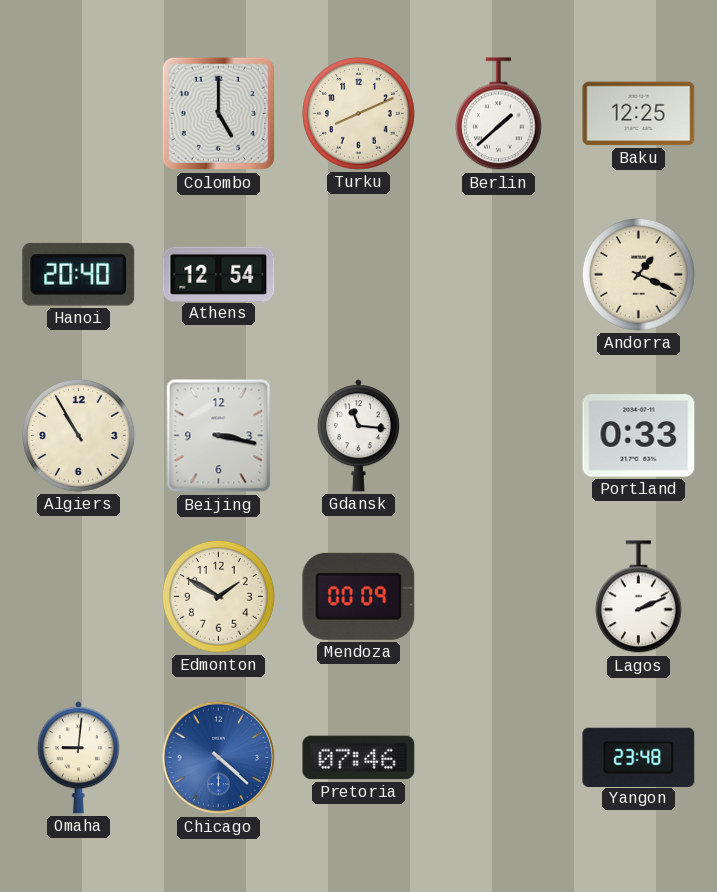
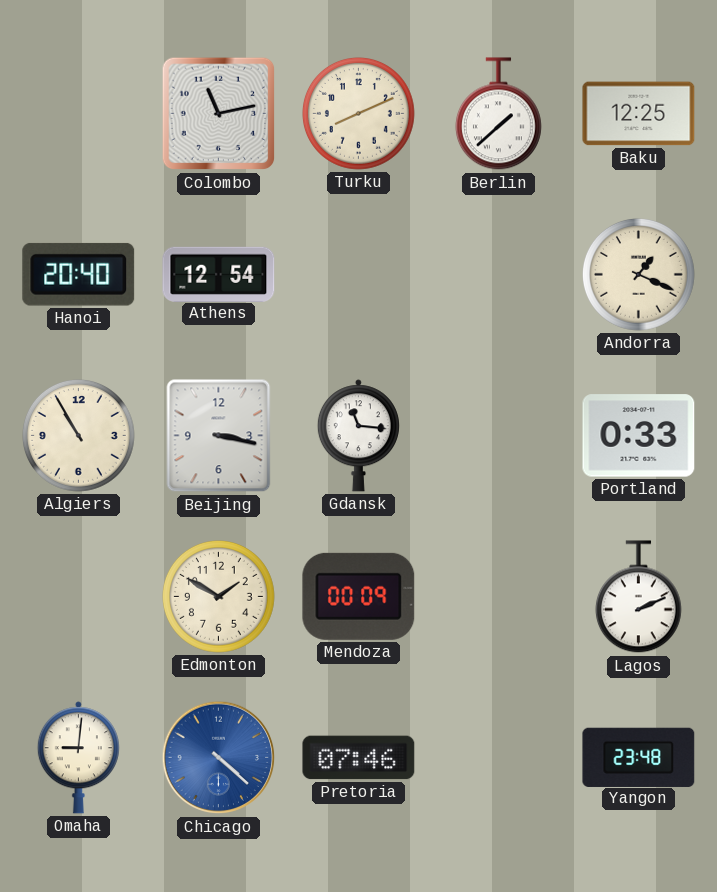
Colombo: 5:00 -> 11:13
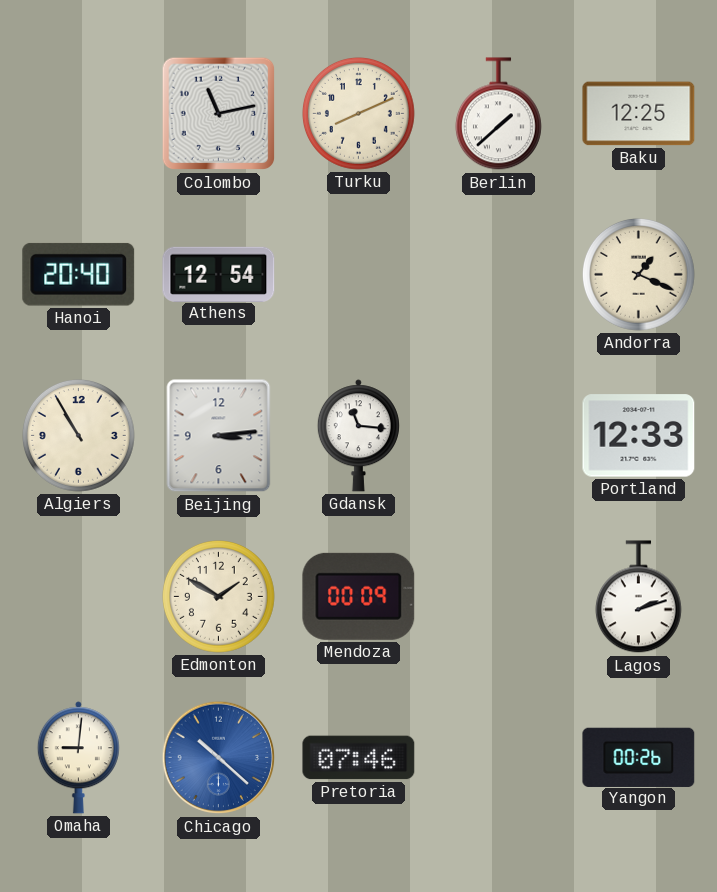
Beijing: 3:17 -> 3:14
Portland: 0:33 -> 12:33
Lagos: 2:11 -> 2:12
Chicago: 4:22 -> 10:22
Yangon: 23:48 -> 00:26
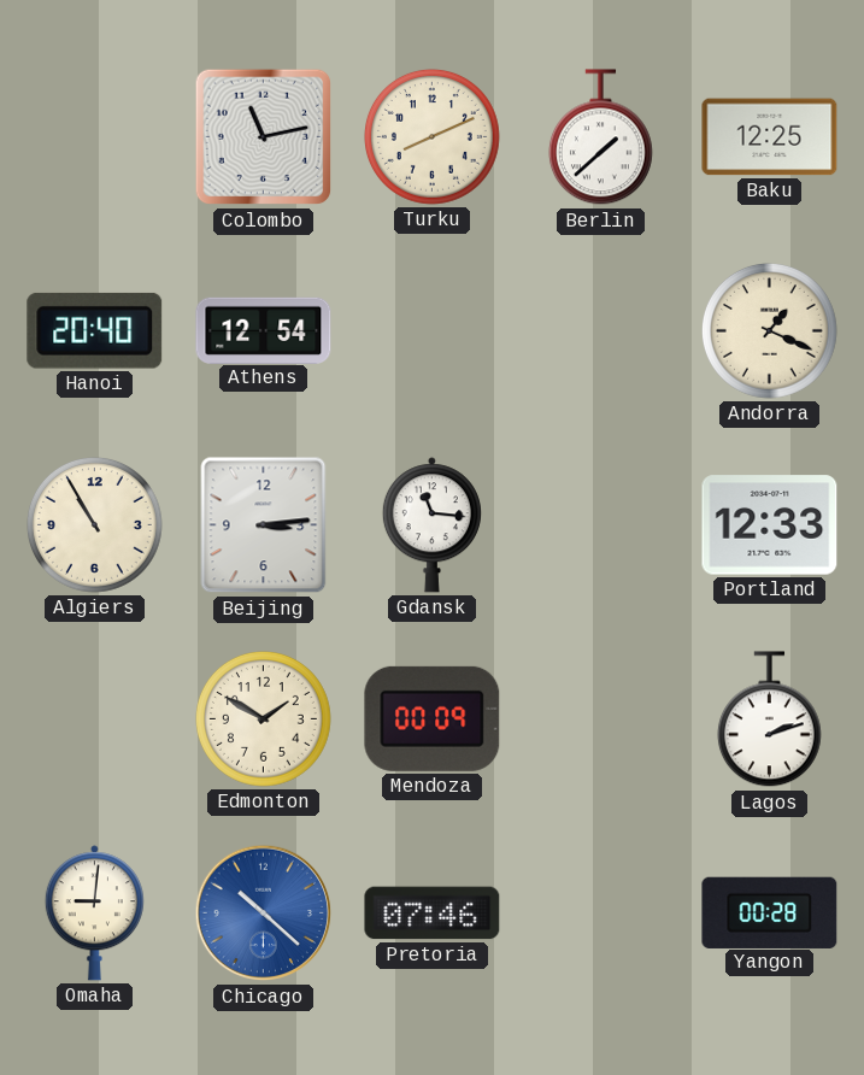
Yangon: 00:26 -> 00:28
